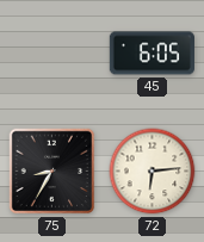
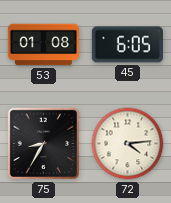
53: none -> 01:08
72: 6:14 -> 4:14
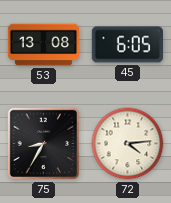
53: 01:08 -> 13:08
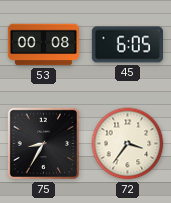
53: 13:08 -> 00:08
72: 4:14 -> 3:36
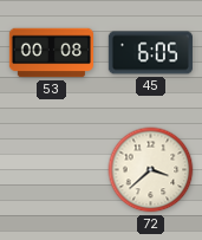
75: 8:35 -> none
72: 3:36 -> 3:38
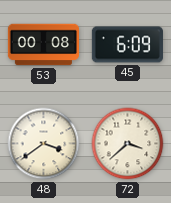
45: 6:05 -> 6:09
48: none -> 3:39
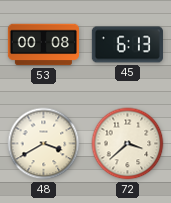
45: 6:09 -> 6:13
48: 3:39 -> 3:40
